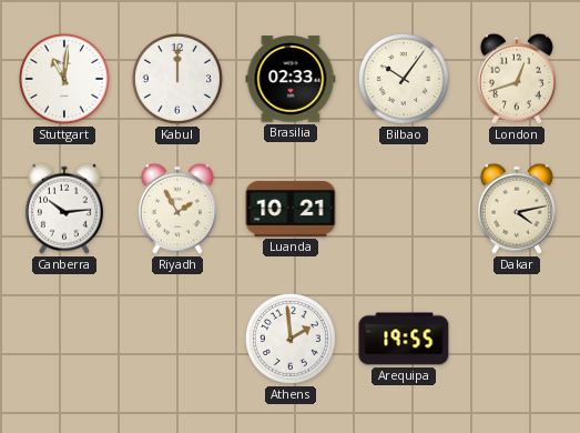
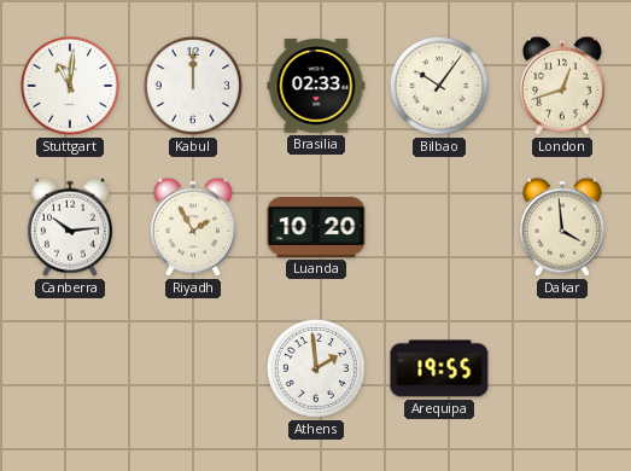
Luanda: 10:21 -> 10:20
Dakar: 4:13 -> 3:59
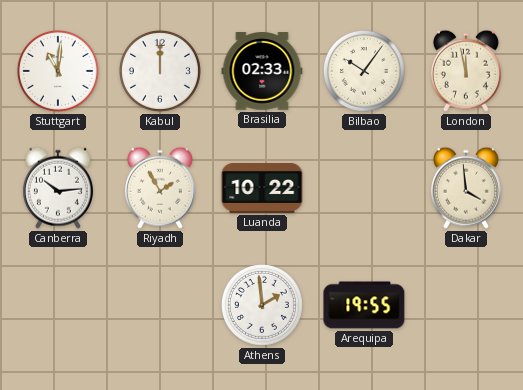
London: 12:42 -> 11:58
Luanda: 10:20 -> 10:22
